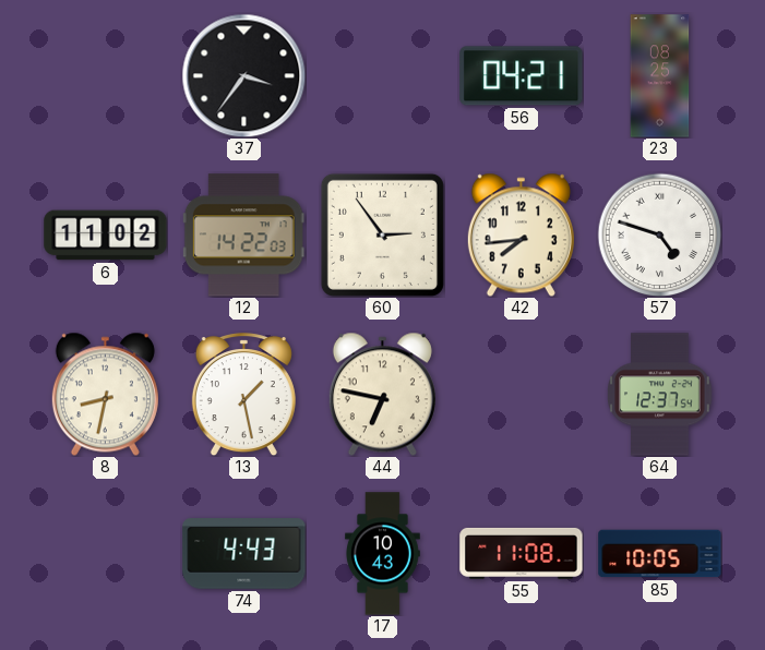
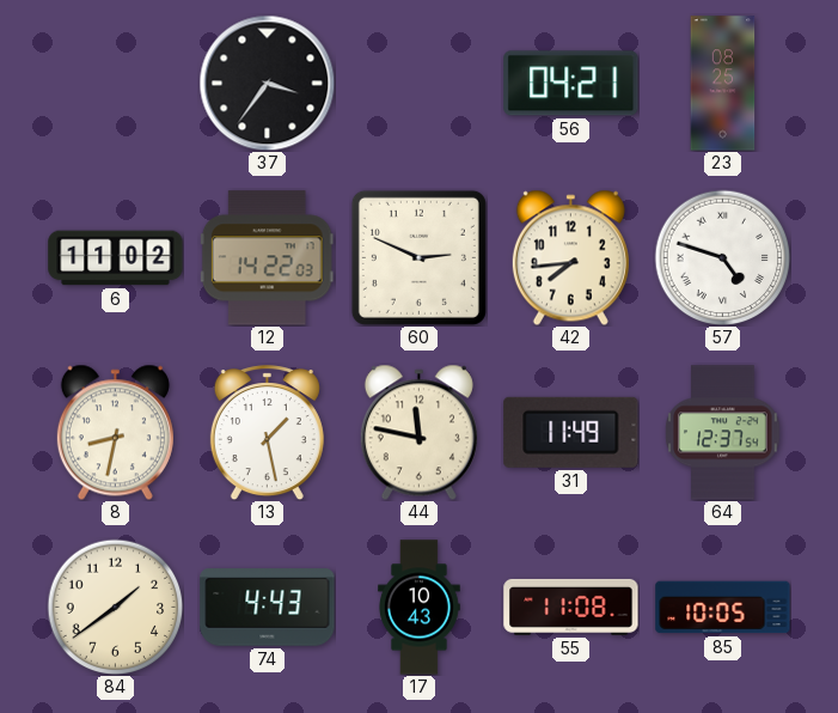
60: 2:54 -> 2:49
44: 6:47 -> 11:47
31: none -> 11:49
84: none -> 1:39
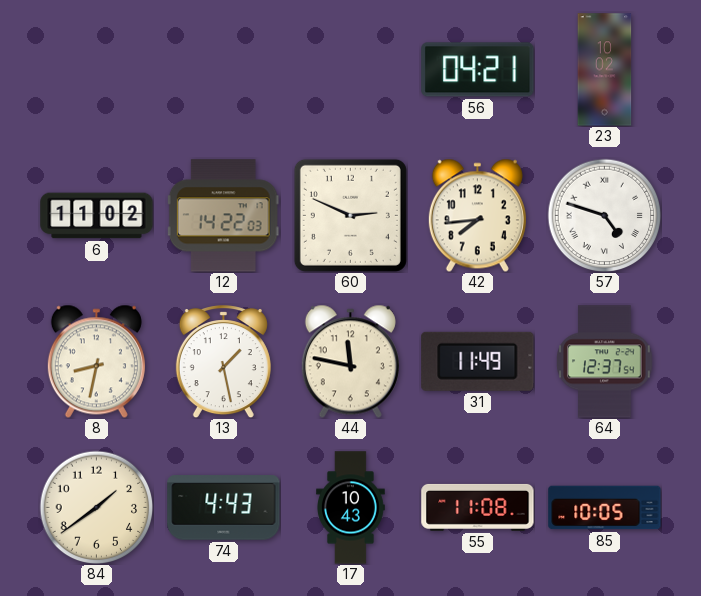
37: 3:36 -> none
23: 08:25 -> 10:02
